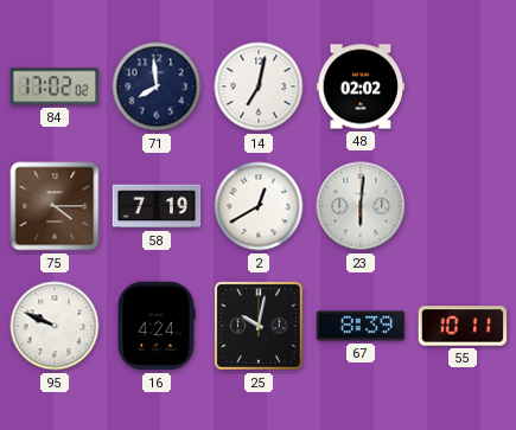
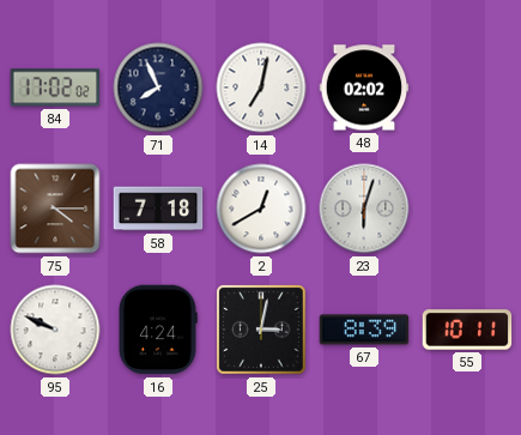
71: 7:59 -> 7:56
58: 7:19 -> 7:18
23: 6:01 -> 6:03
25: 10:02 -> 3:02
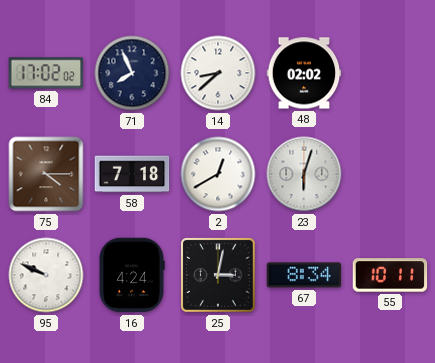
14: 7:02 -> 8:38
67: 8:39 -> 8:34
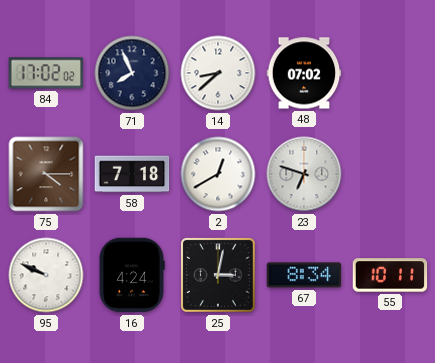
48: 02:02 -> 07:02
23: 6:03 -> 6:48
